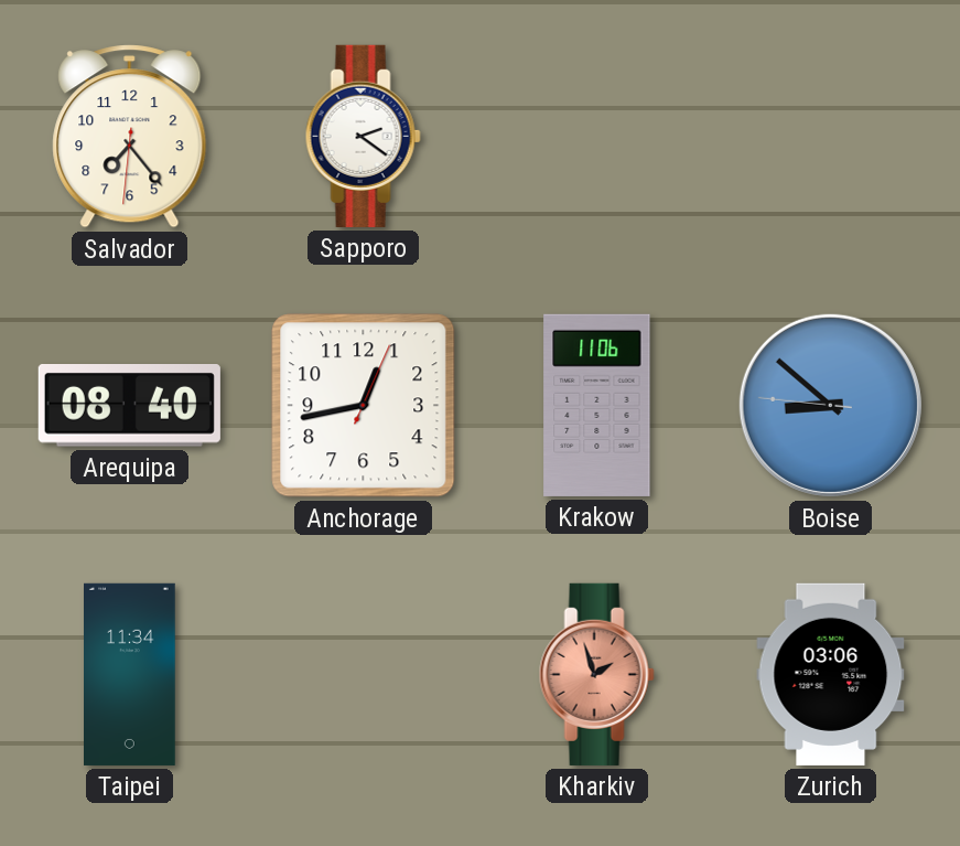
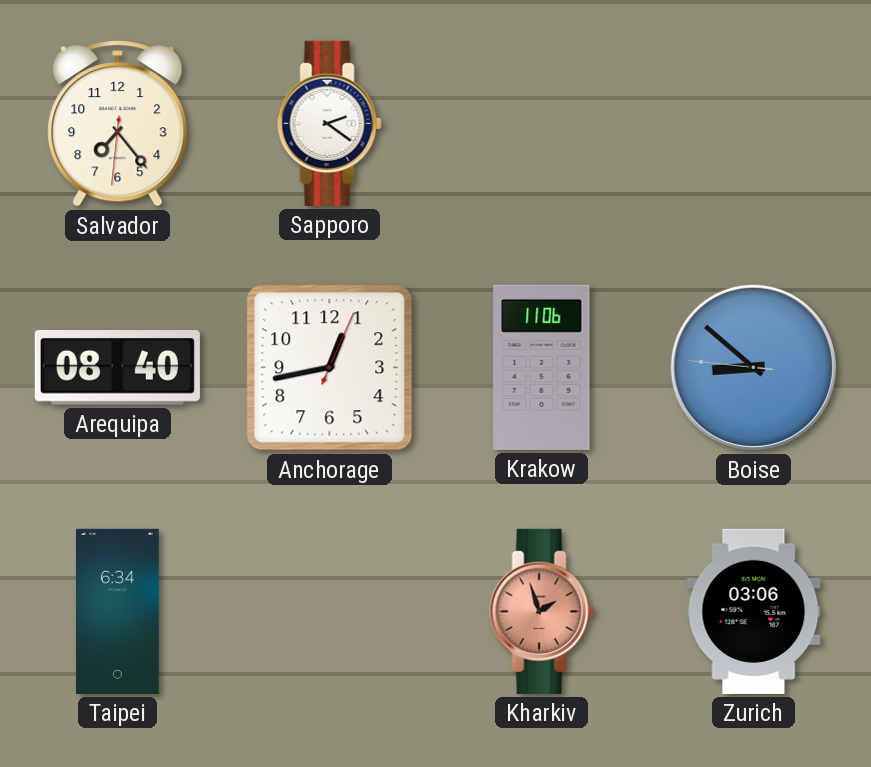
Taipei: 11:34 -> 6:34
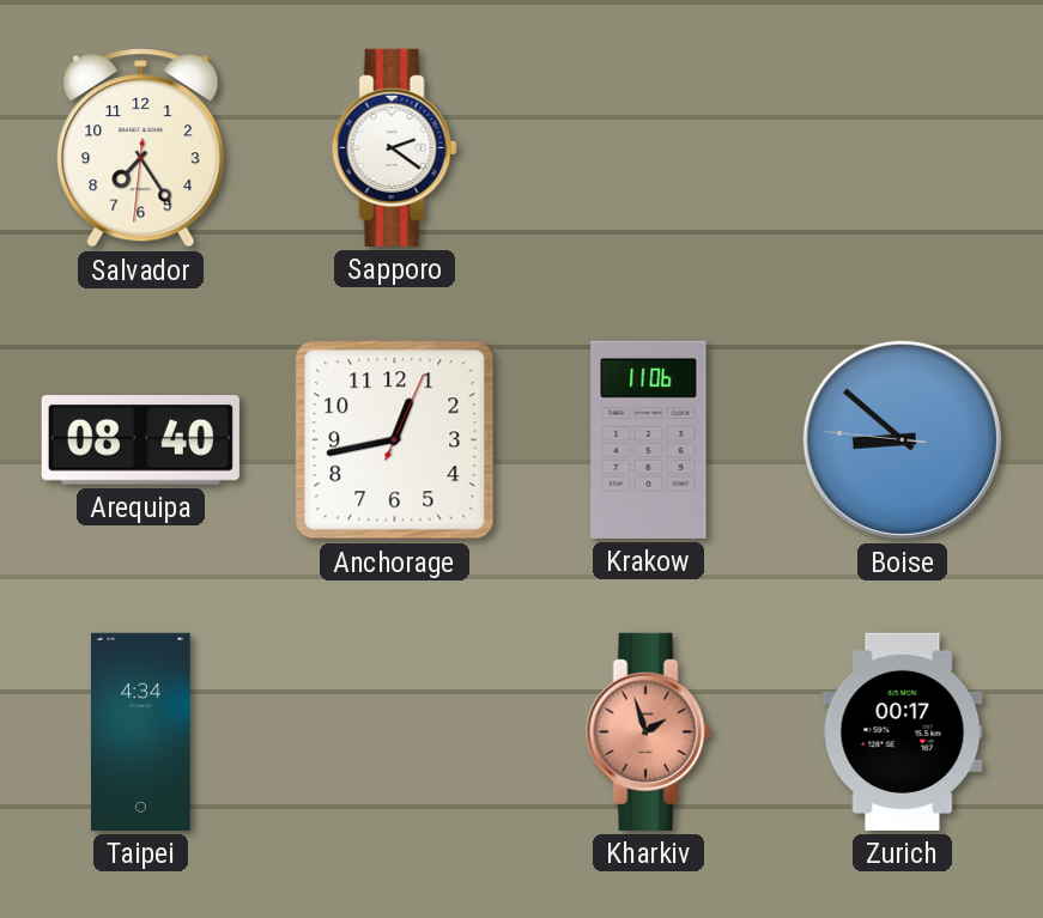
Salvador: 7:23 -> 7:24
Taipei: 6:34 -> 4:34
Zurich: 03:06 -> 00:17
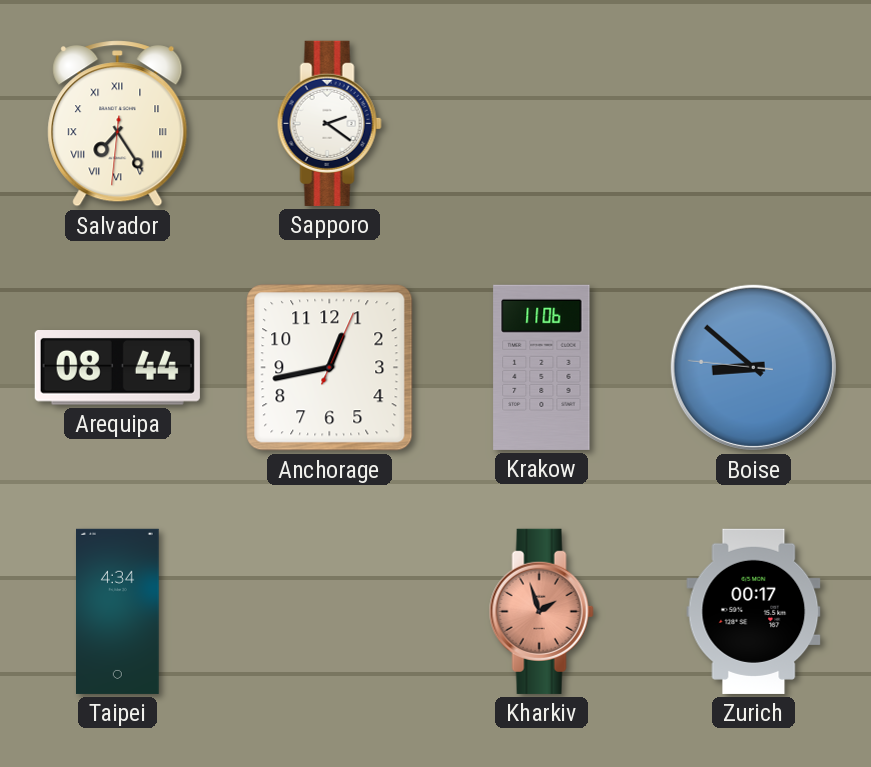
Salvador numerals: Arabic -> Roman
Arequipa: 08:40 -> 08:44
